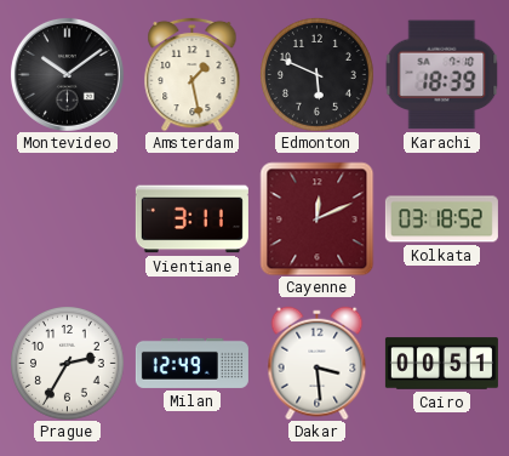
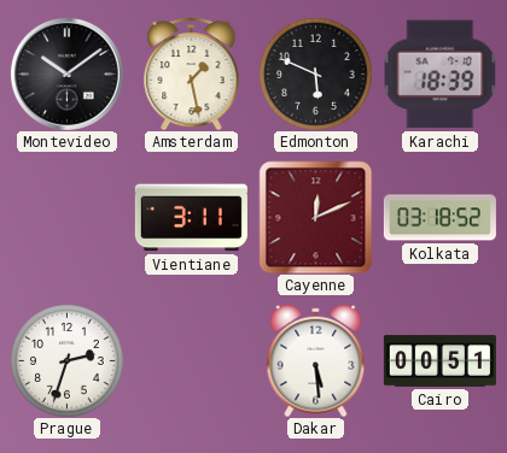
Prague: 2:35 -> 2:33
Milan: 12:49 -> none
Dakar: 3:29 -> 5:29
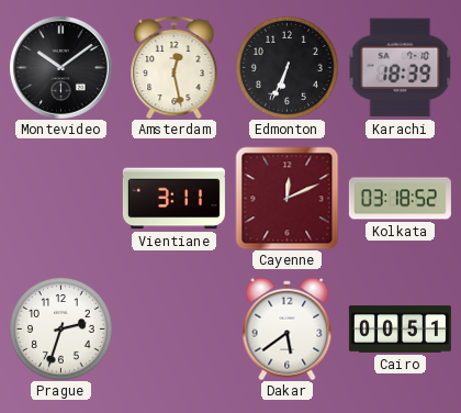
Amsterdam: 1:28 -> 12:28
Edmonton: 5:49 -> 6:34
Dakar: 5:29 -> 5:39
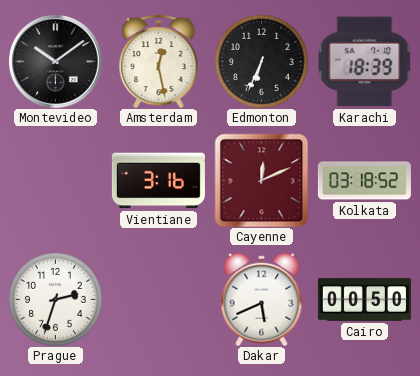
Vientiane: 3:11 -> 3:16
Dakar: 5:39 -> 5:41
Cairo: 00:51 -> 00:50
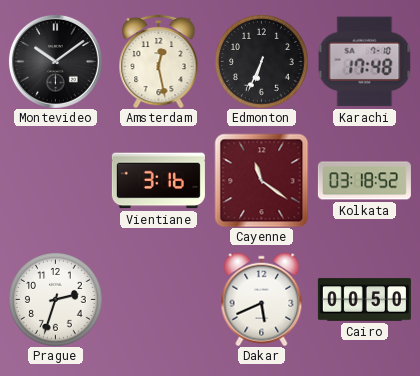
Karachi: 18:39 -> 17:48
Cayenne: 12:11 -> 11:21
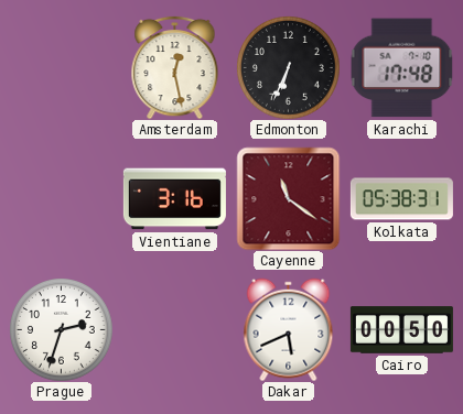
Montevideo: 10:09 -> none
Kolkata: 03:18 -> 05:38
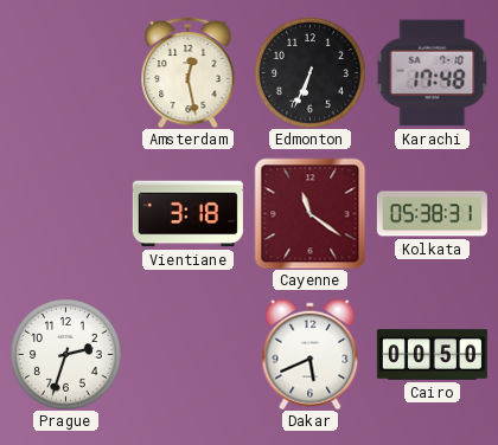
Vientiane: 3:16 -> 3:18
